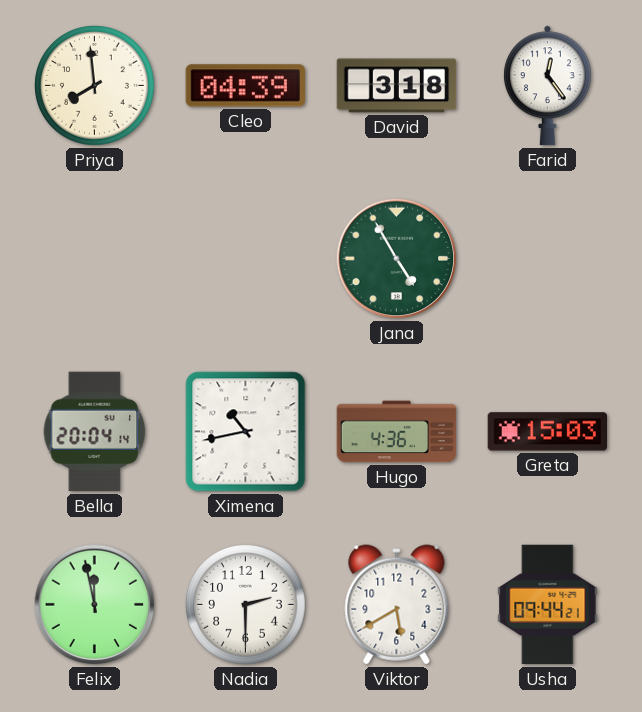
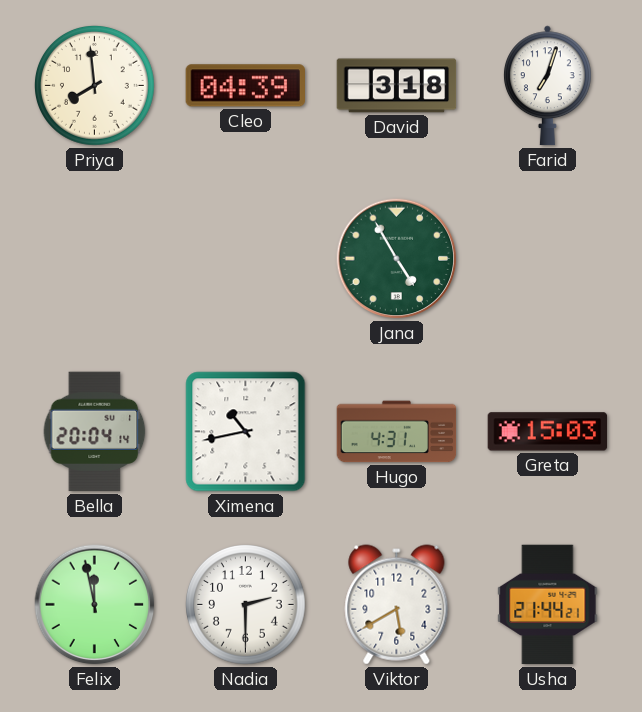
Farid: 12:24 -> 7:03
Hugo: 4:36 -> 4:31
Usha: 09:44 -> 21:44
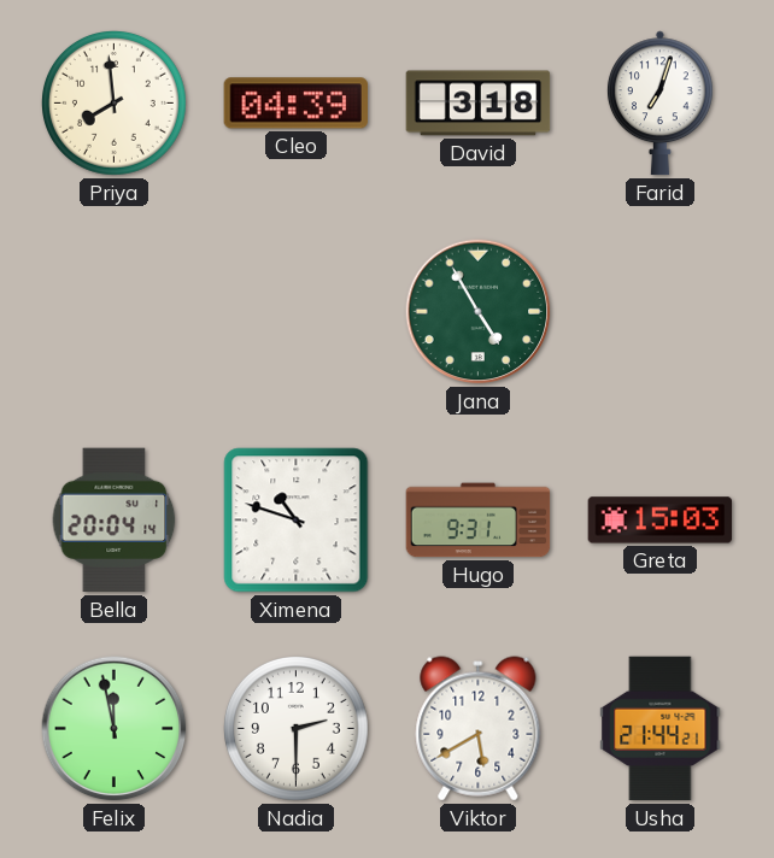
Ximena: 10:43 -> 10:48
Hugo: 4:31 -> 9:31
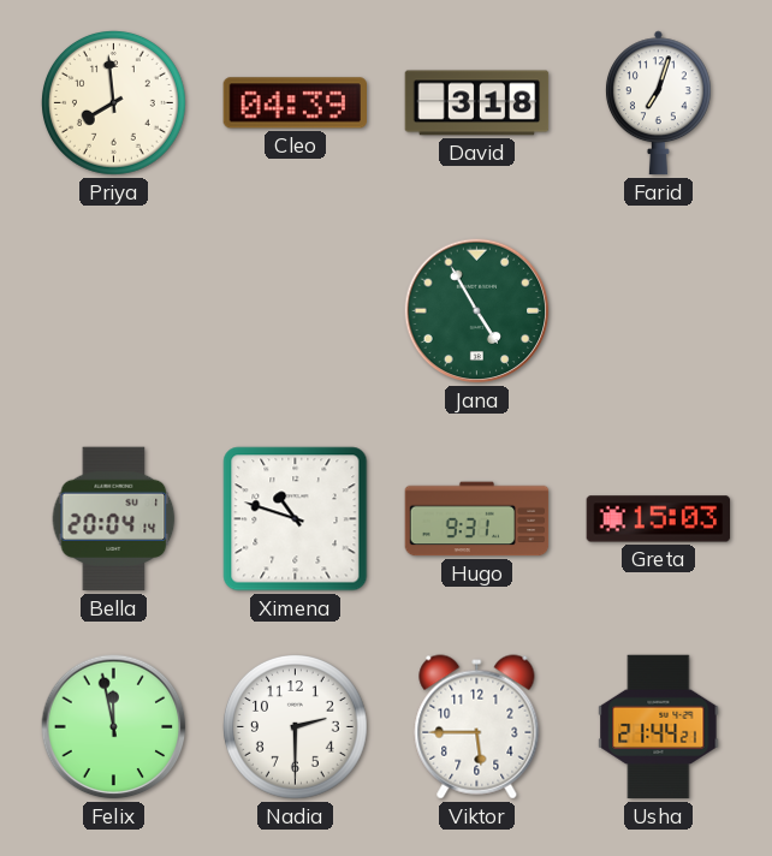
Viktor: 5:40 -> 5:45
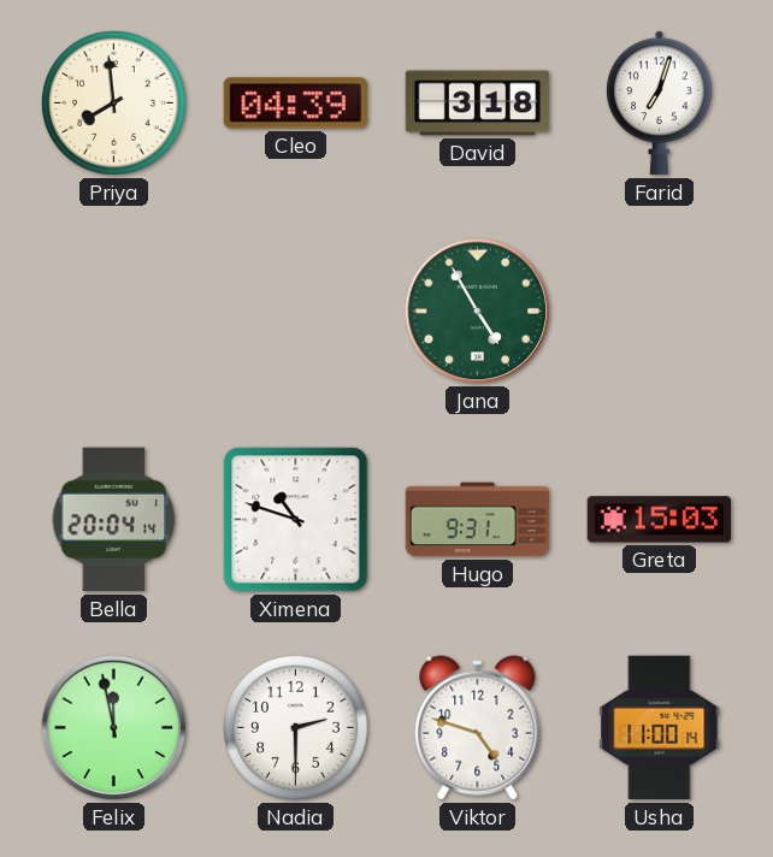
Viktor: 5:45 -> 4:48
Usha: 21:44 -> 11:00
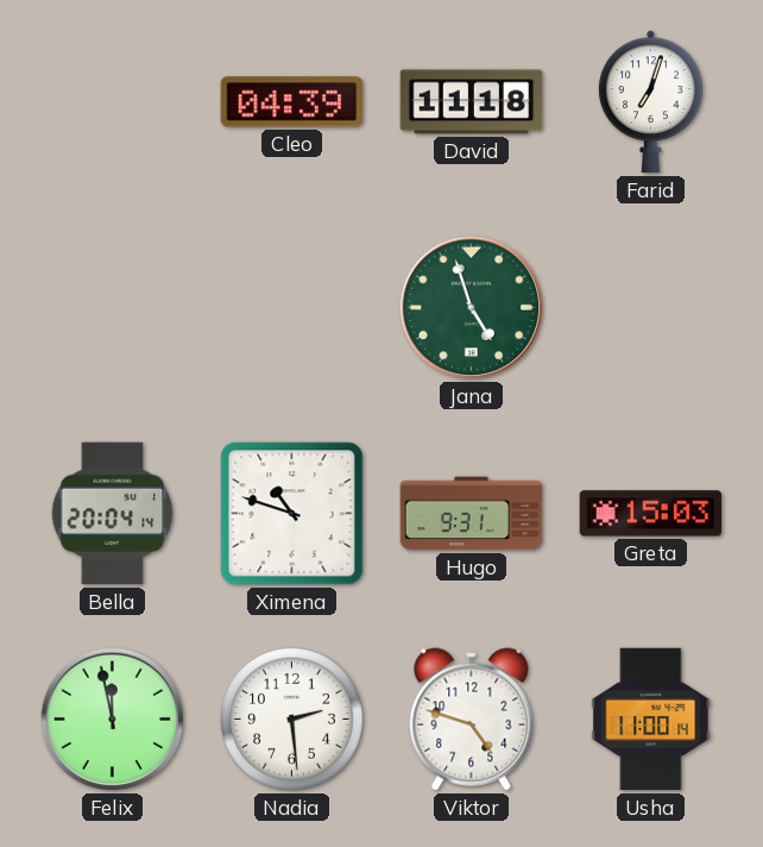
Priya: 7:59 -> none
David: 3:18 -> 11:18
Jana: 4:55 -> 4:57
Nadia: 2:30 -> 2:29
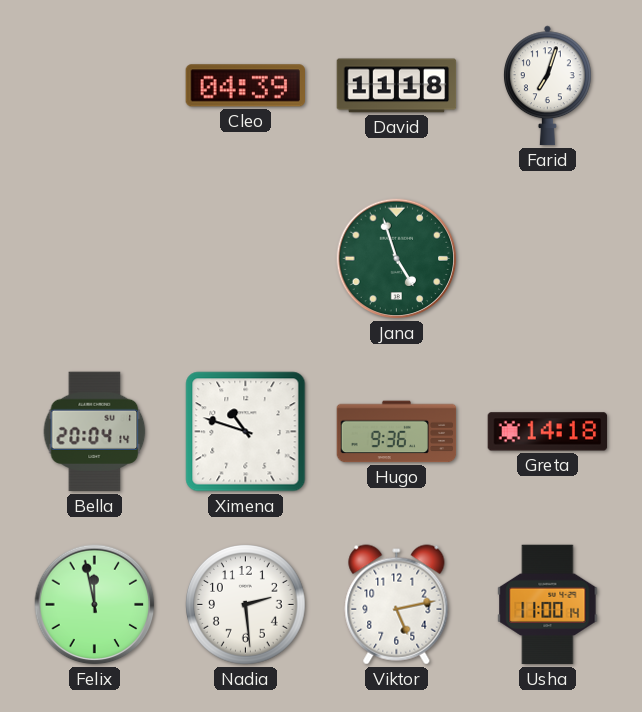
Hugo: 9:31 -> 9:36
Greta: 15:03 -> 14:18
Viktor: 4:48 -> 5:13
